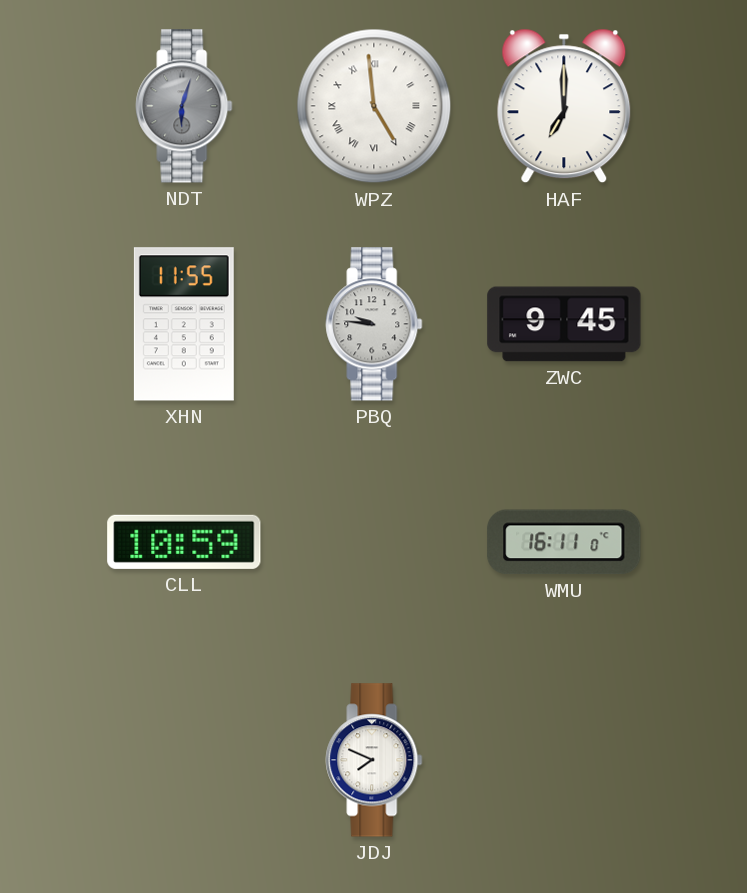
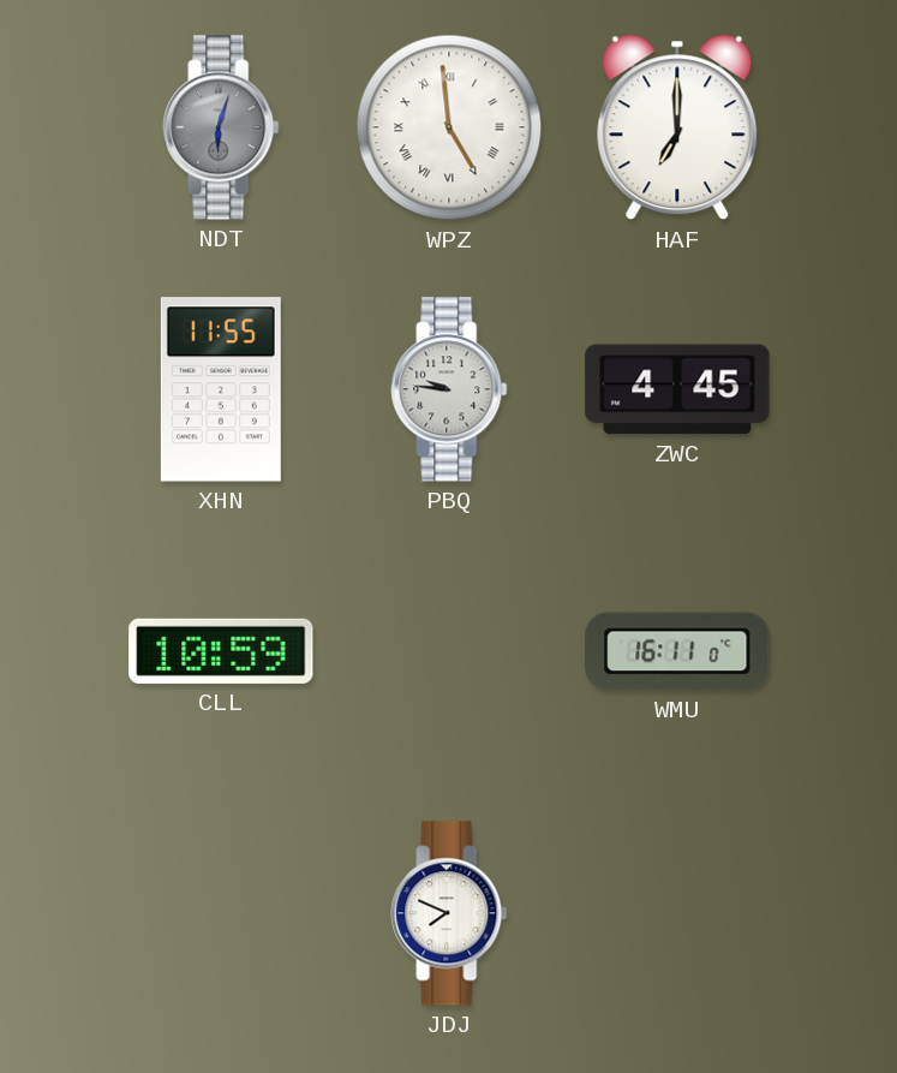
ZWC: 9:45 -> 4:45
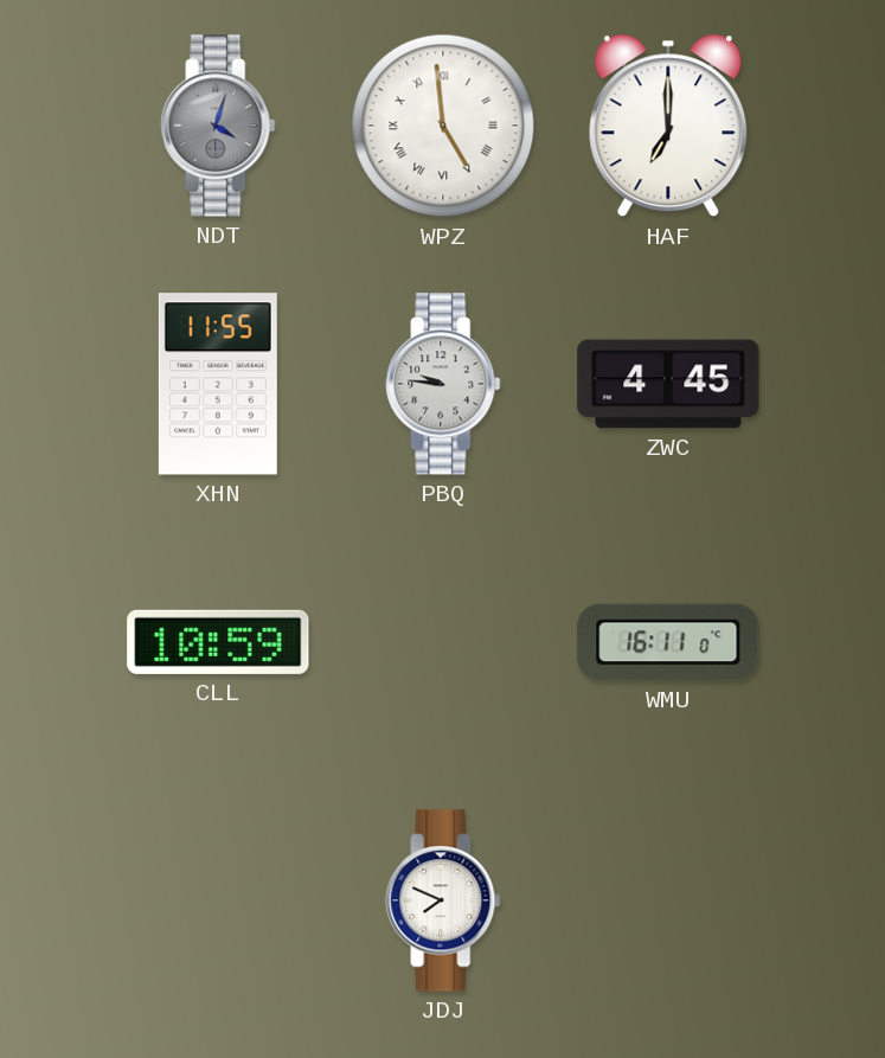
NDT: 6:03 -> 4:03
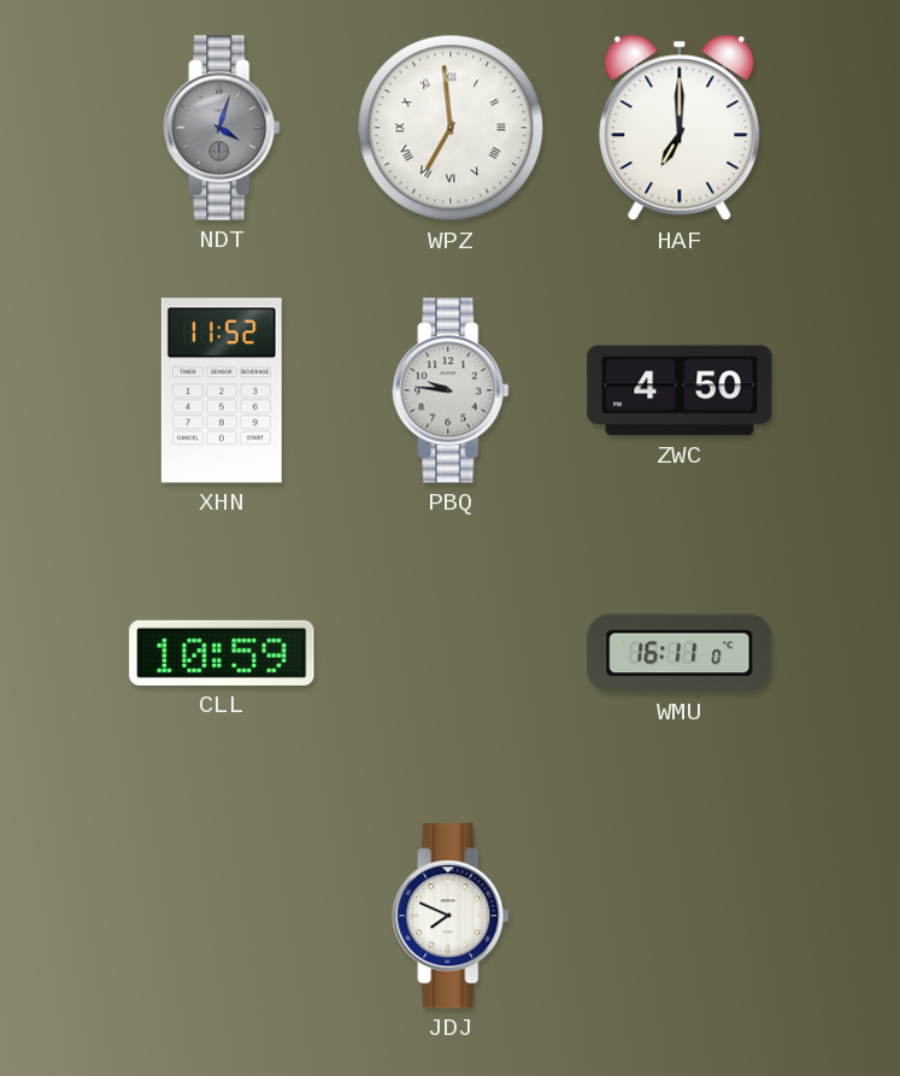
WPZ: 4:59 -> 6:59
XHN: 11:55 -> 11:52
ZWC: 4:45 -> 4:50
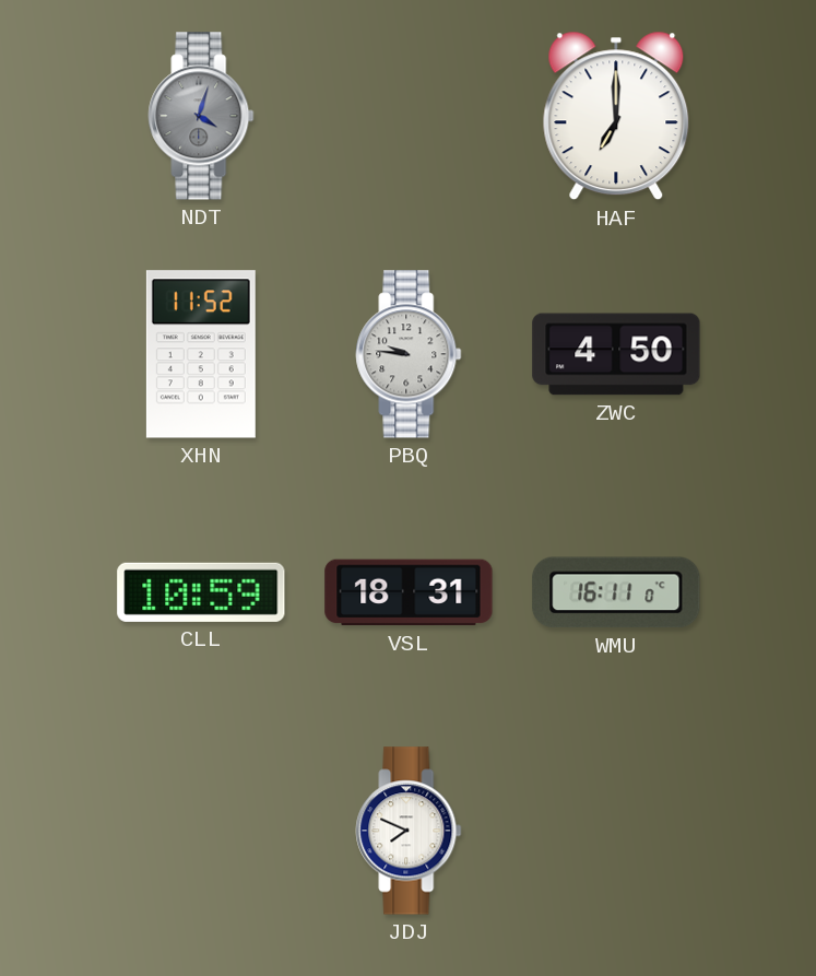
WPZ: 6:59 -> none
VSL: none -> 18:31
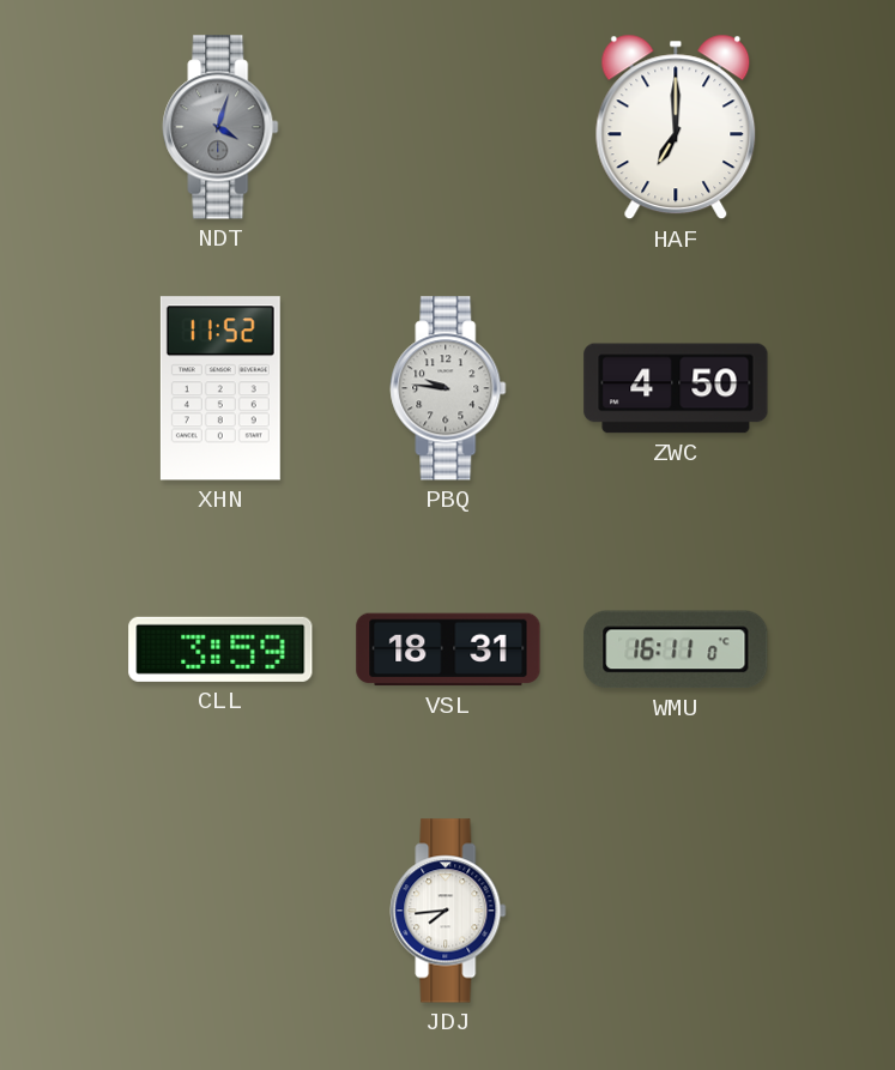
CLL: 10:59 -> 3:59
JDJ: 7:49 -> 7:44
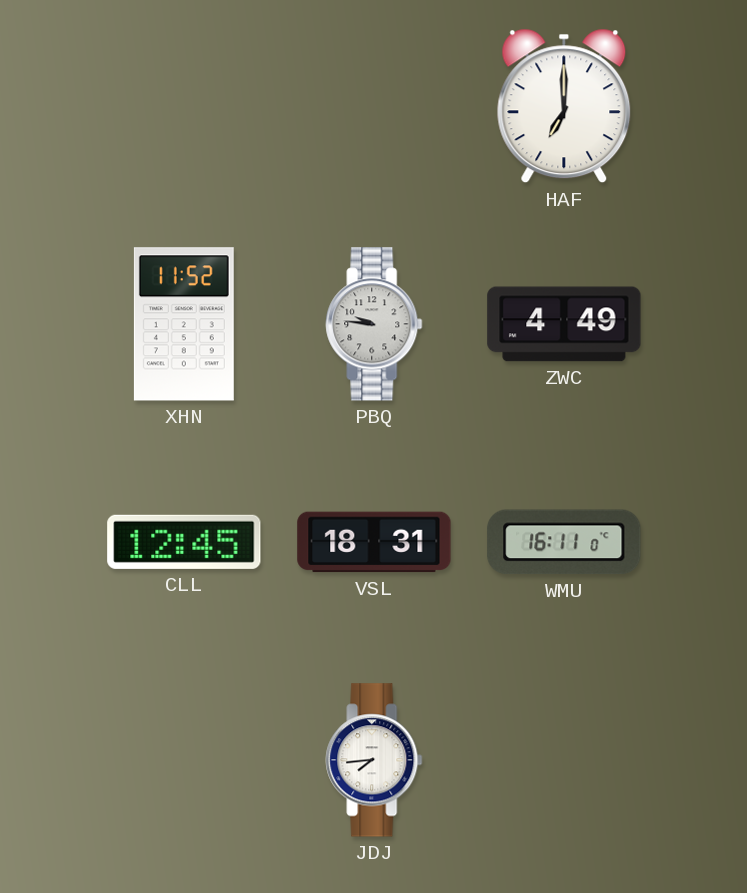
NDT: 4:03 -> none
ZWC: 4:50 -> 4:49
CLL: 3:59 -> 12:45
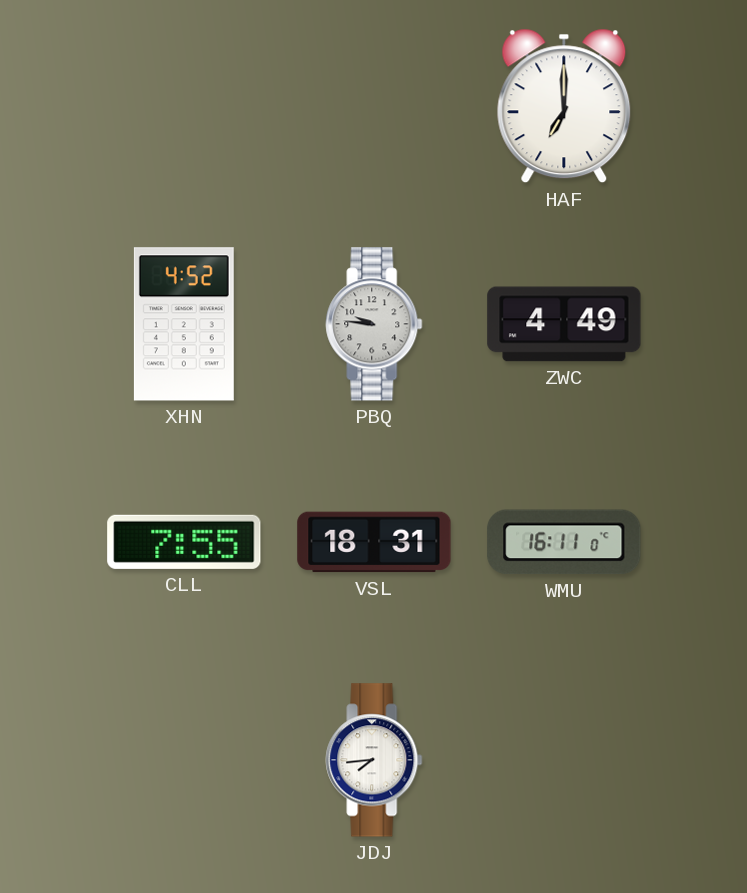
XHN: 11:52 -> 4:52
CLL: 12:45 -> 7:55
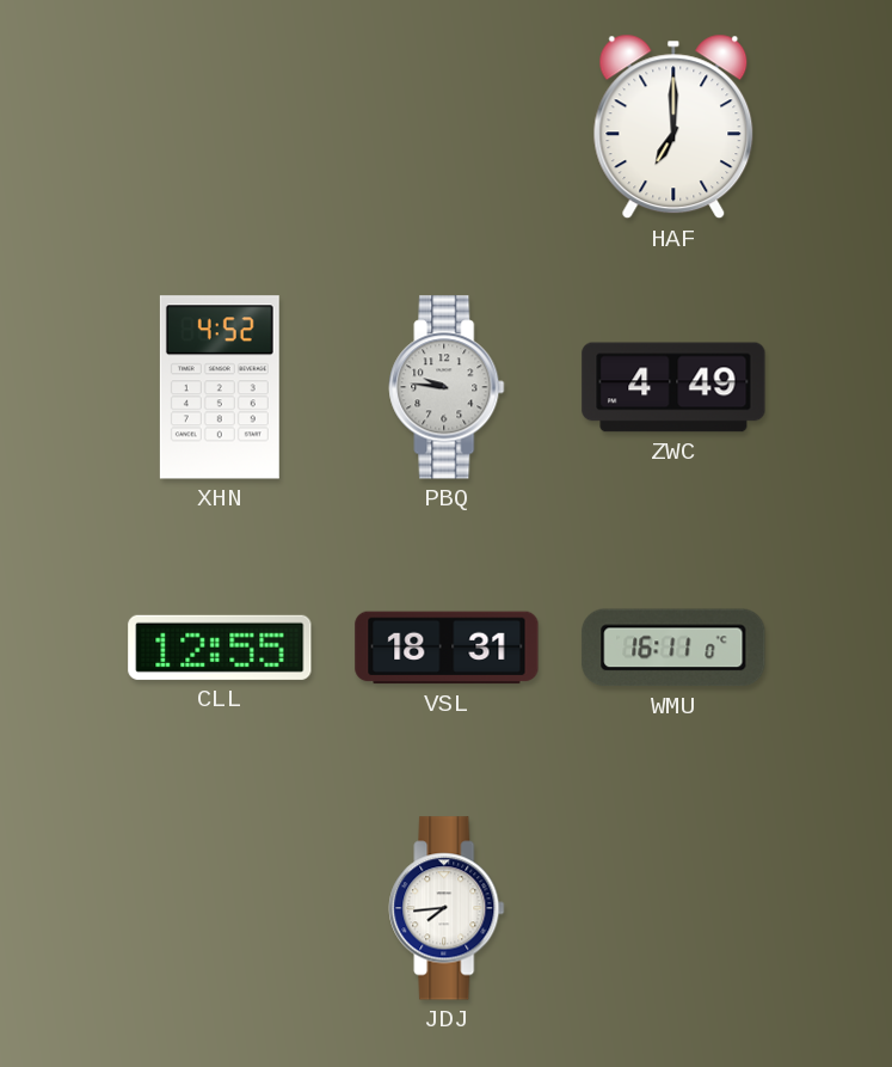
CLL: 7:55 -> 12:55
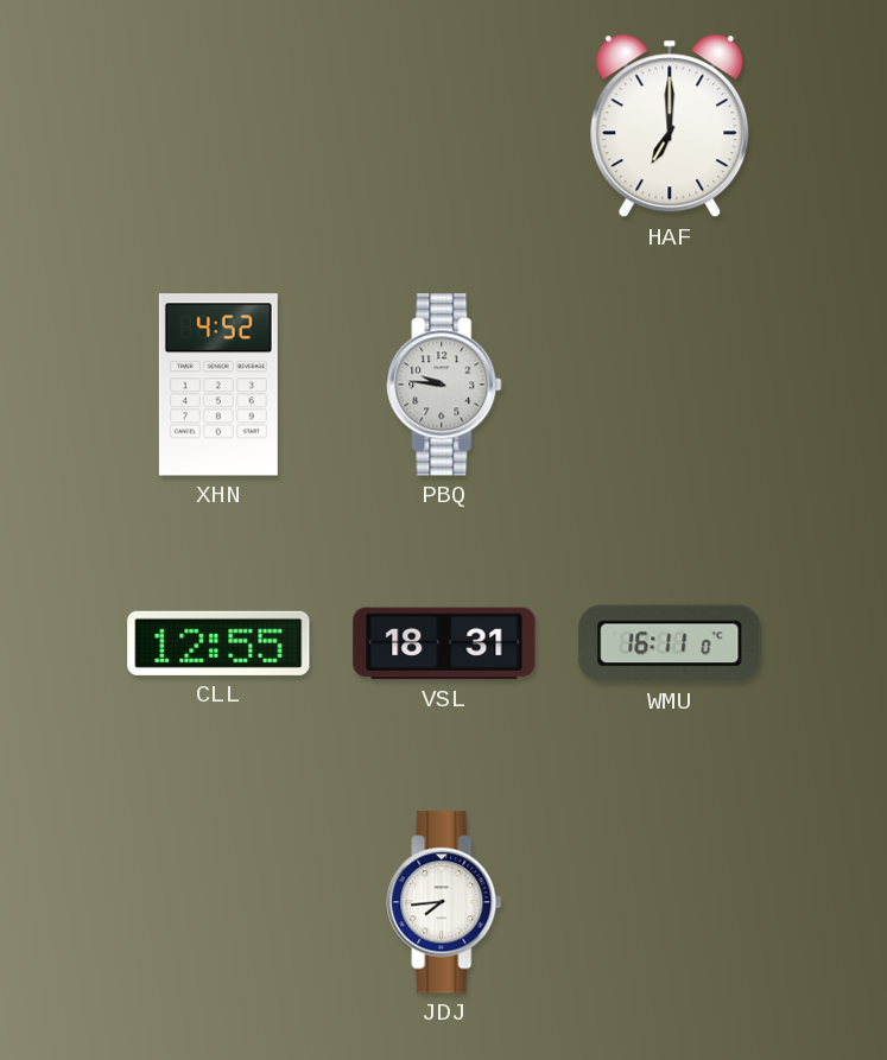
ZWC: 4:49 -> none
